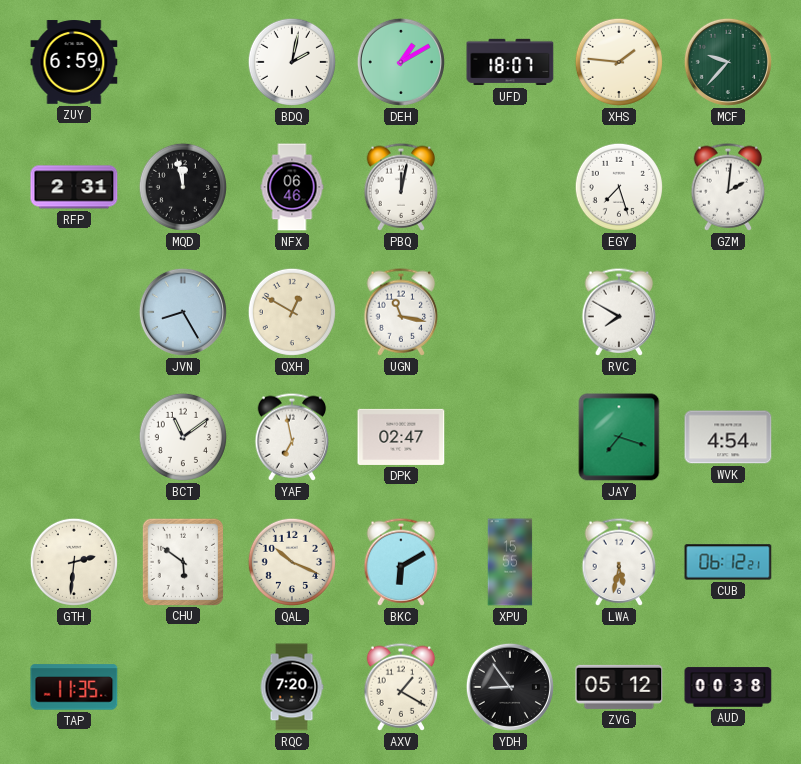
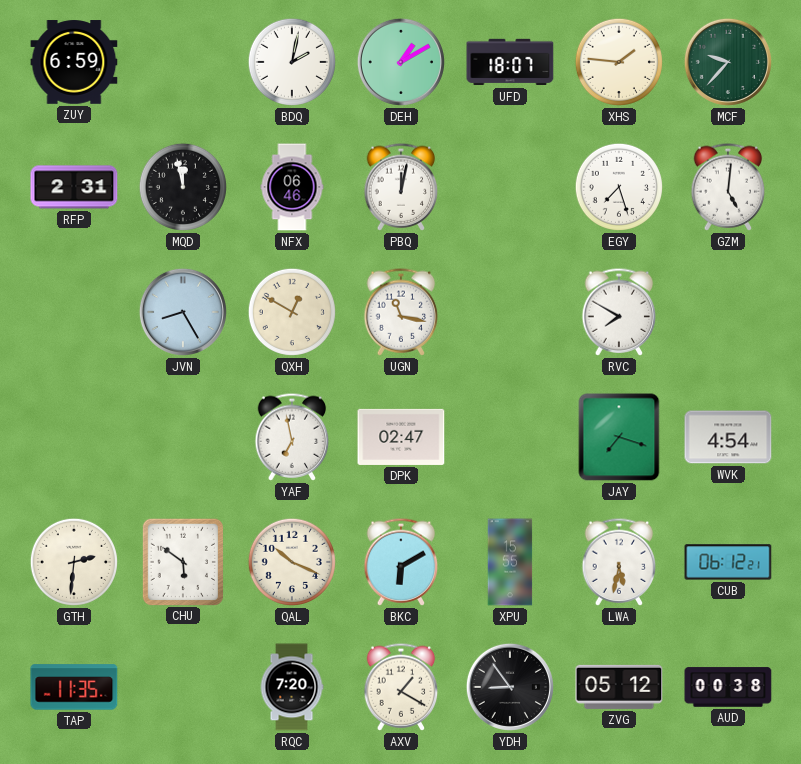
GZM: 2:01 -> 5:01
BCT: 11:09 -> none
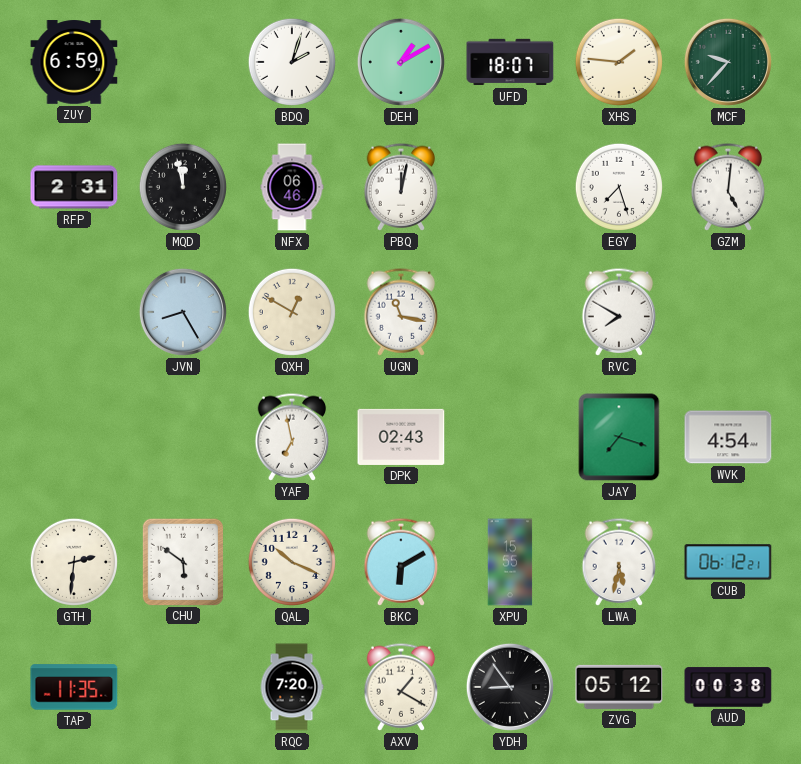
BDQ: 2:02 -> 2:03
DPK: 02:47 -> 02:43
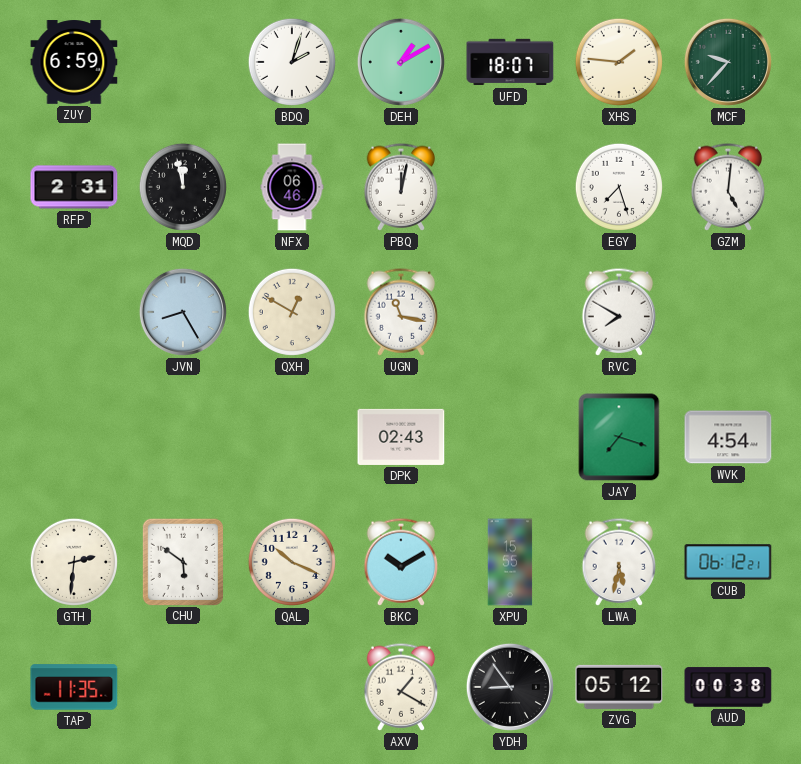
YAF: 6:58 -> none
BKC: 6:10 -> 10:10
RQC: 7:20 -> none
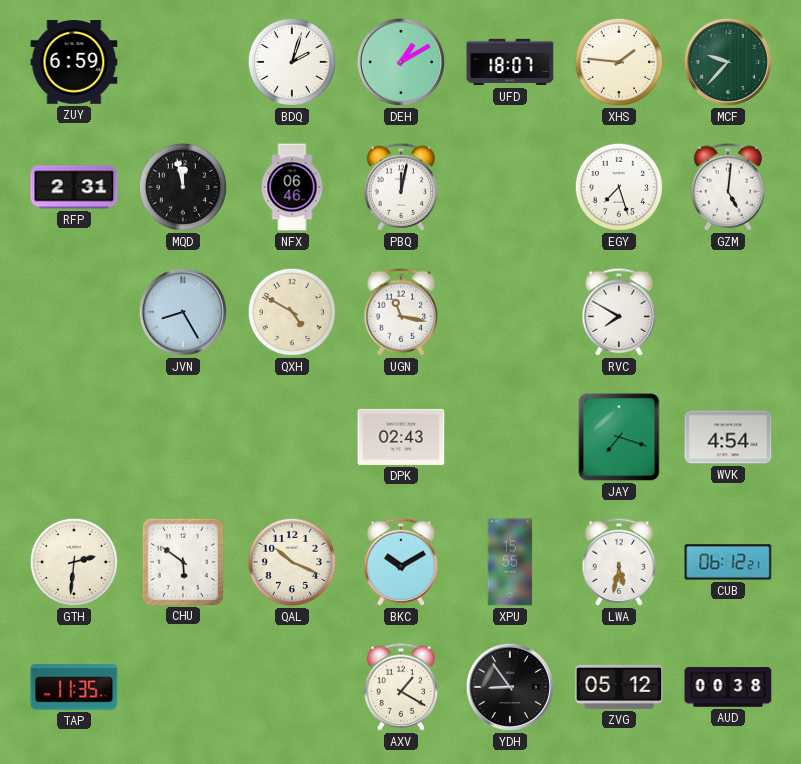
QXH: 12:50 -> 4:50
